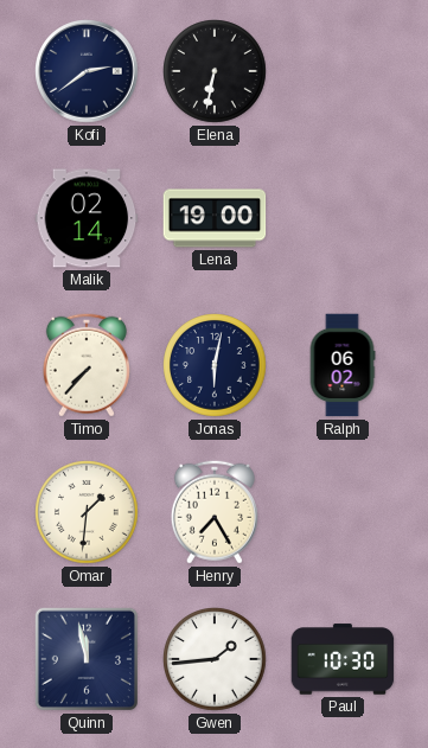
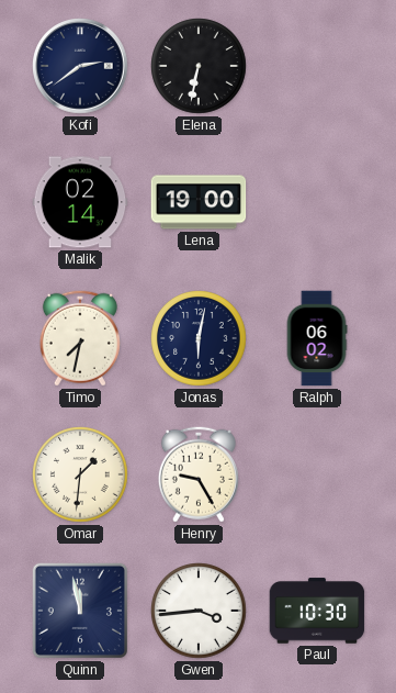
Timo: 7:37 -> 7:32
Henry: 7:25 -> 9:25
Gwen: 1:44 -> 3:44
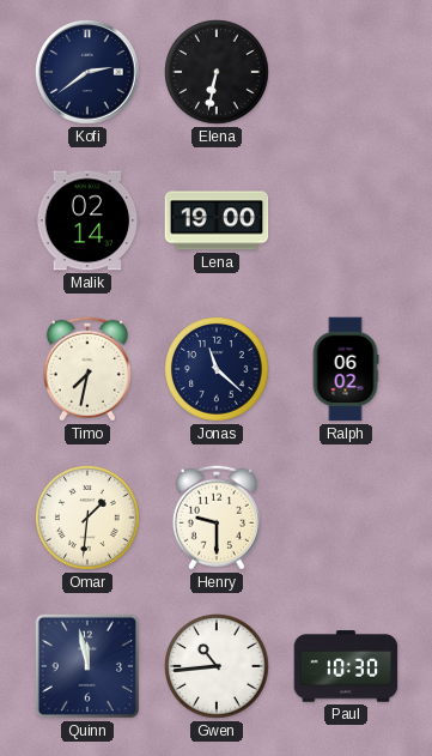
Jonas: 6:02 -> 11:22
Henry: 9:25 -> 9:30
Gwen: 3:44 -> 10:44
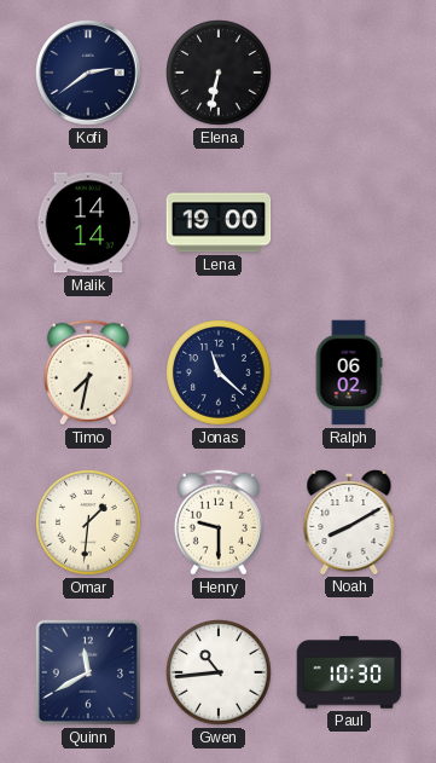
Malik: 02:14 -> 14:14
Noah: none -> 8:10
Quinn: 11:58 -> 11:40
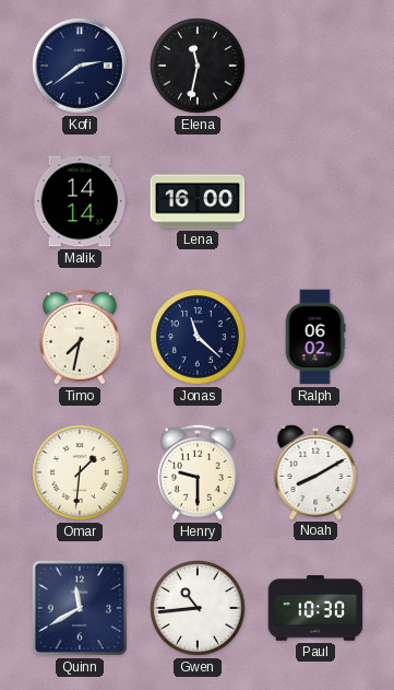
Elena: 6:32 -> 11:32
Lena: 19:00 -> 16:00
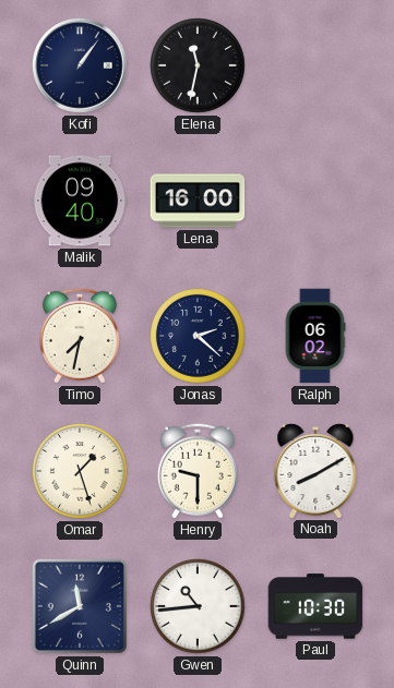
Kofi: 2:39 -> 1:06
Malik: 14:14 -> 09:40
Jonas: 11:22 -> 2:22
Omar: 1:31 -> 1:27
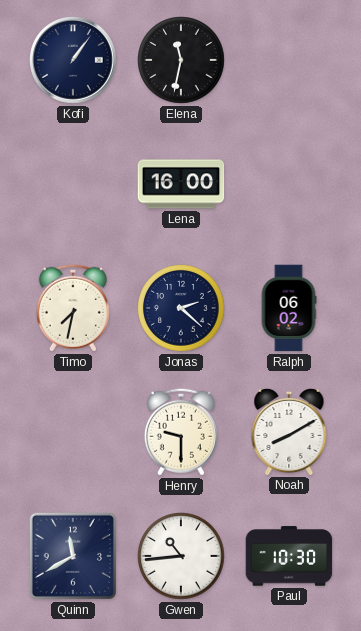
Malik: 09:40 -> none
Omar: 1:27 -> none
